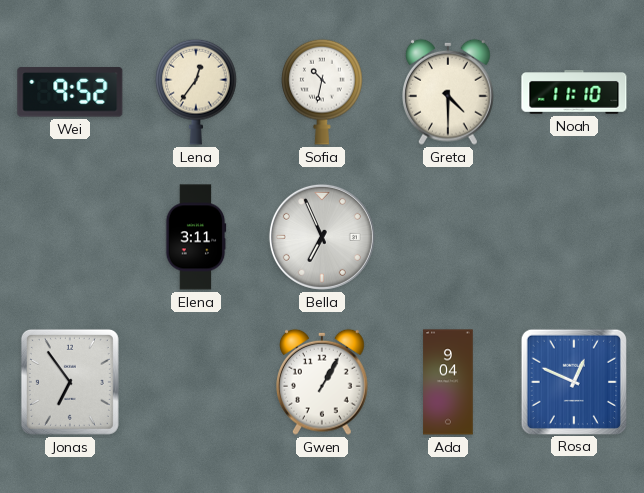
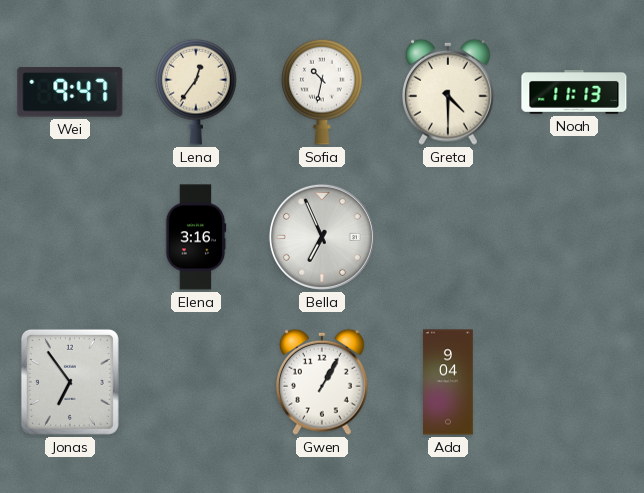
Wei: 9:52 -> 9:47
Noah: 11:10 -> 11:13
Elena: 3:11 -> 3:16
Rosa: 12:49 -> none
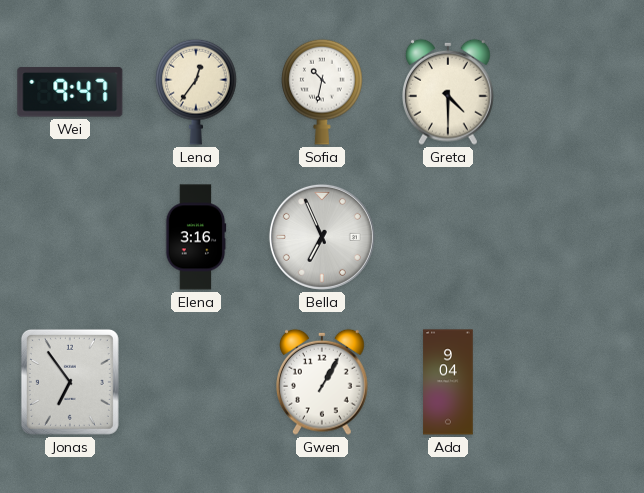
Noah: 11:13 -> none
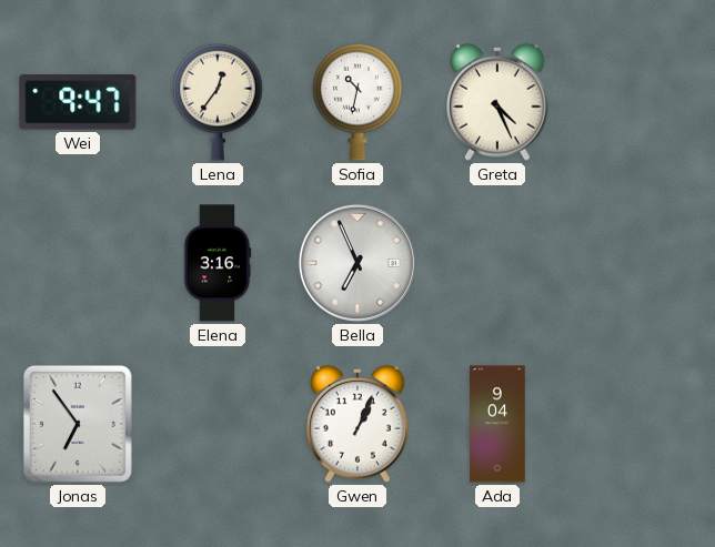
Greta: 4:30 -> 4:26
Gwen: 1:05 -> 1:04
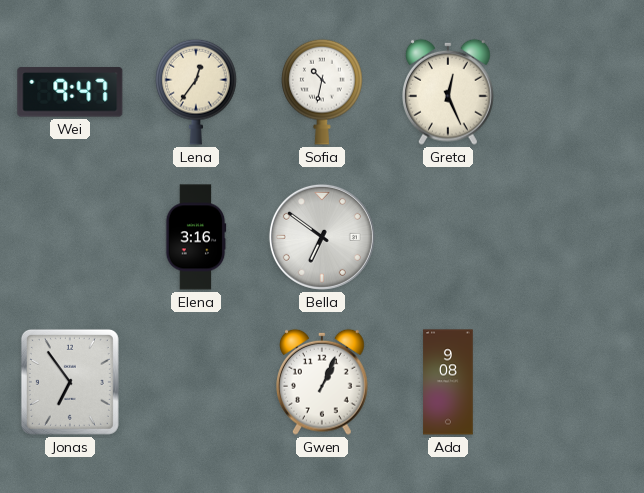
Greta: 4:26 -> 12:26
Bella: 6:56 -> 6:51
Ada: 9:04 -> 9:08
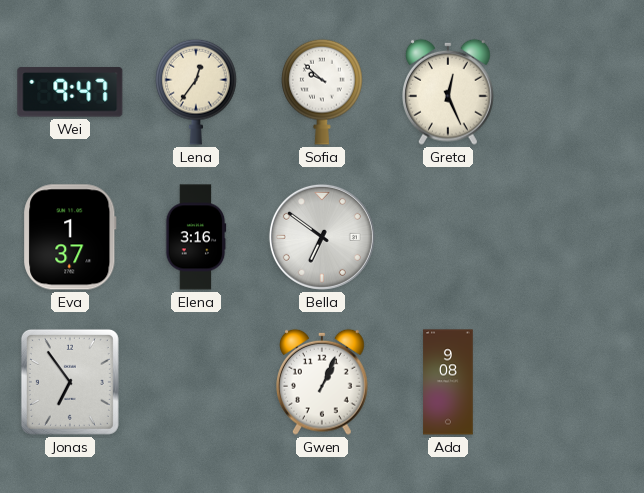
Sofia: 10:32 -> 9:52
Eva: none -> 1:37
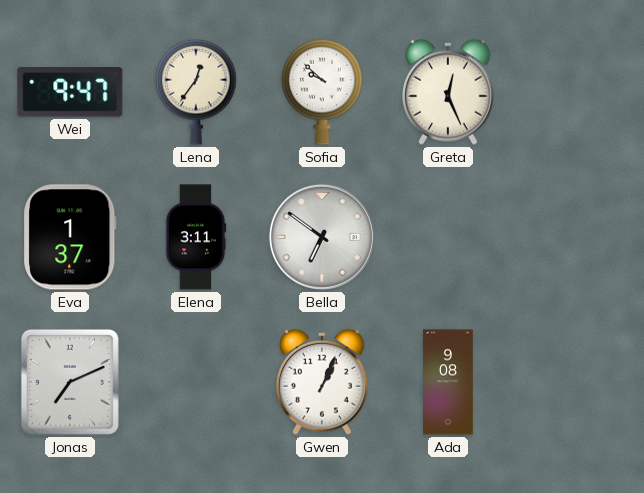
Elena: 3:16 -> 3:11
Jonas: 6:54 -> 7:11
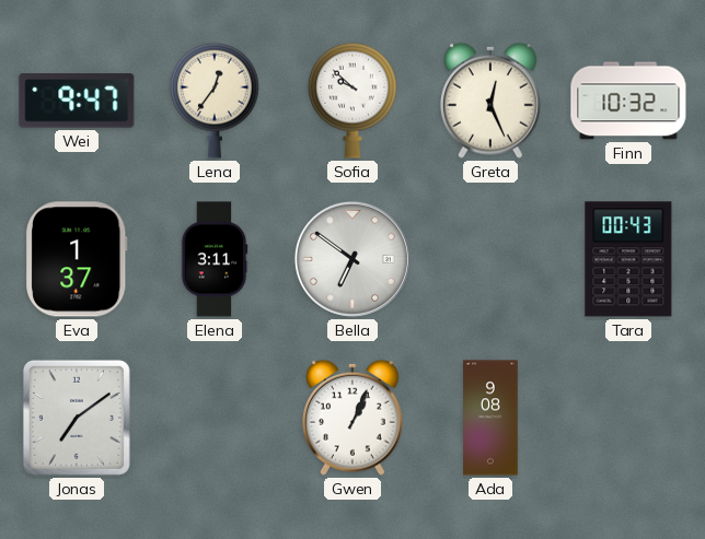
Finn: none -> 10:32
Tara: none -> 00:43
Jonas: 7:11 -> 7:09
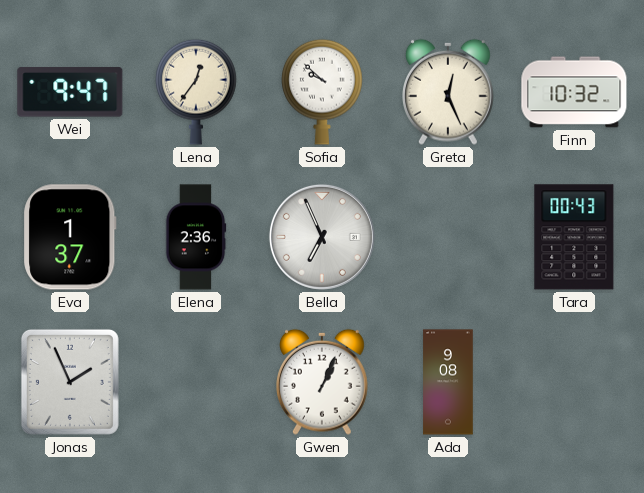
Elena: 3:11 -> 2:36
Bella: 6:51 -> 6:56
Jonas: 7:09 -> 1:56
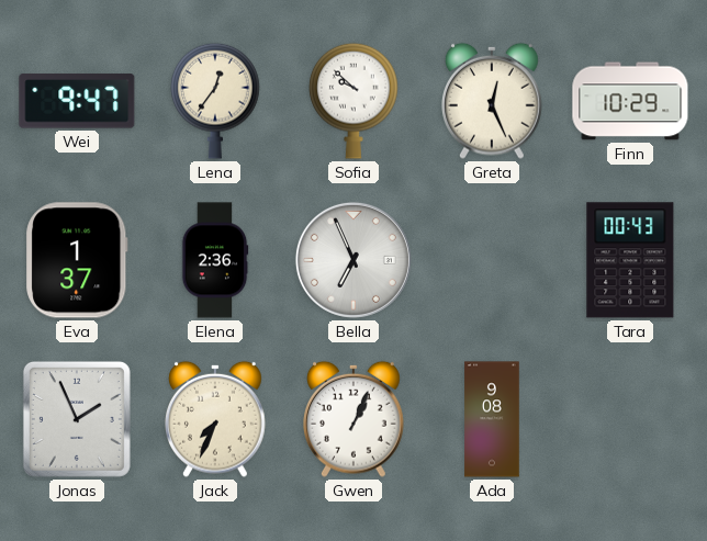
Finn: 10:32 -> 10:29
Jack: none -> 7:34
